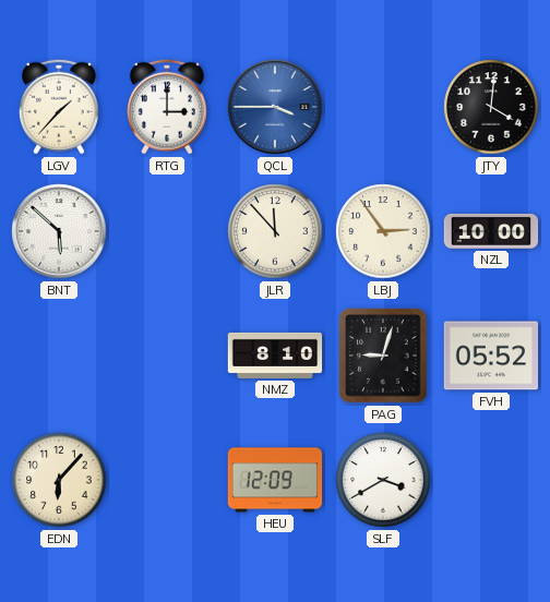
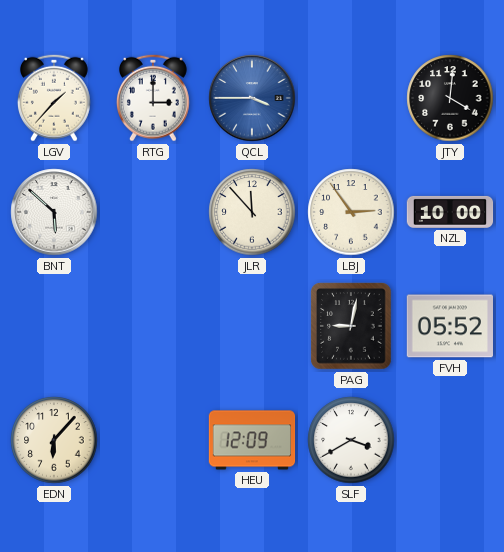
NMZ: 8:10 -> none
PAG: 9:03 -> 9:02
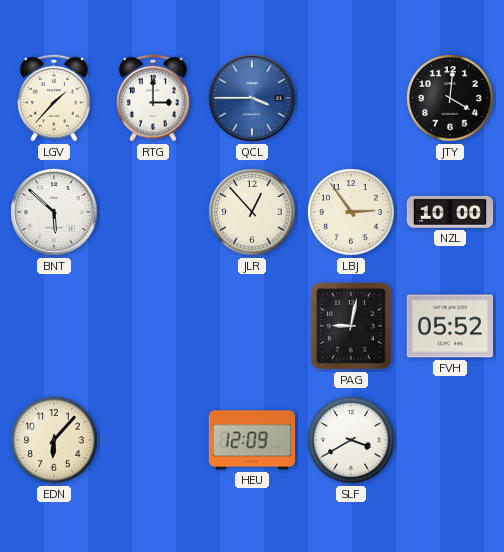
JLR: 11:53 -> 12:53
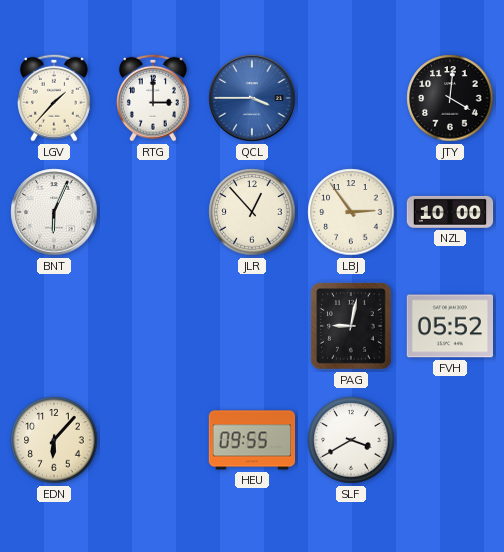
BNT: 5:52 -> 6:04
HEU: 12:09 -> 09:55
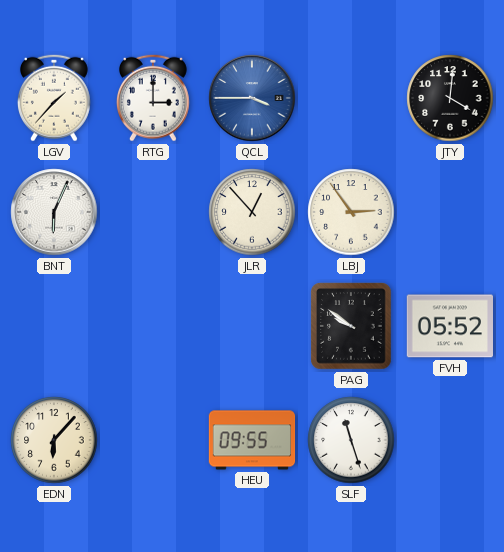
NZL: 10:00 -> none
PAG: 9:02 -> 9:51
SLF: 3:40 -> 11:27
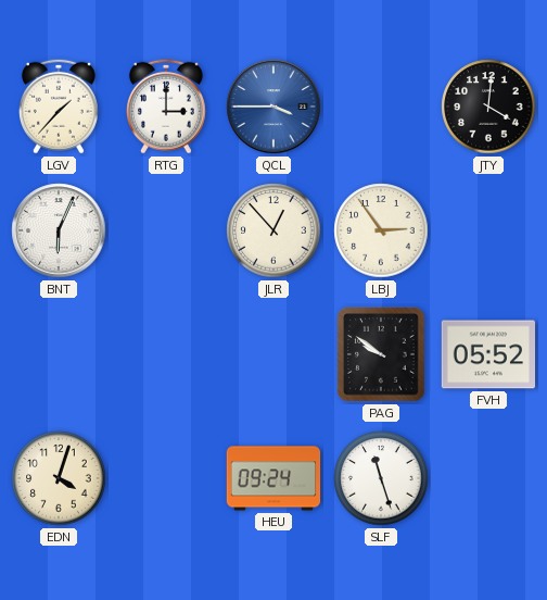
EDN: 6:07 -> 4:03
HEU: 09:55 -> 09:24
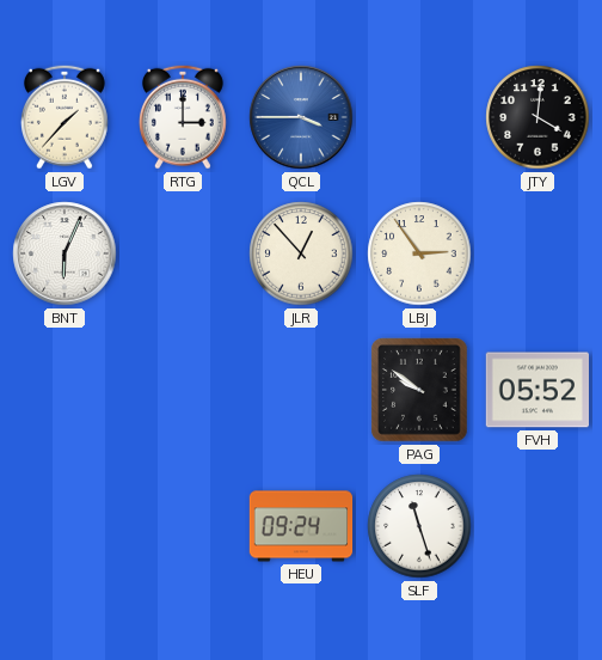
EDN: 4:03 -> none
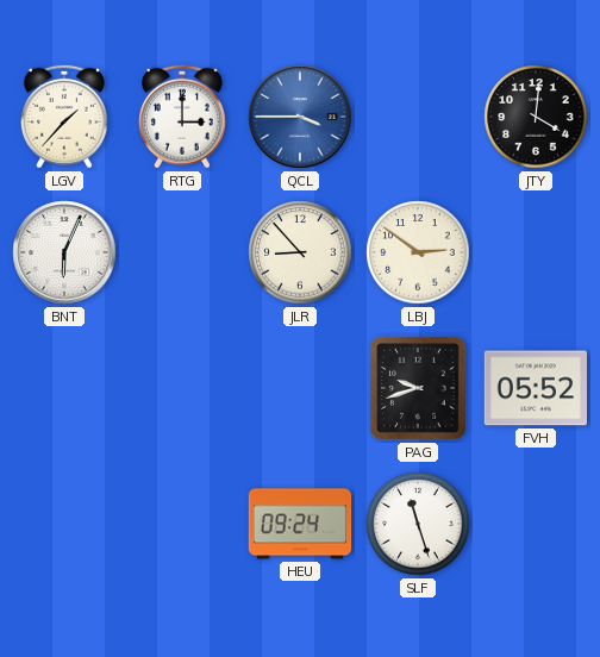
JLR: 12:53 -> 8:53
LBJ: 2:54 -> 2:51
PAG: 9:51 -> 9:42
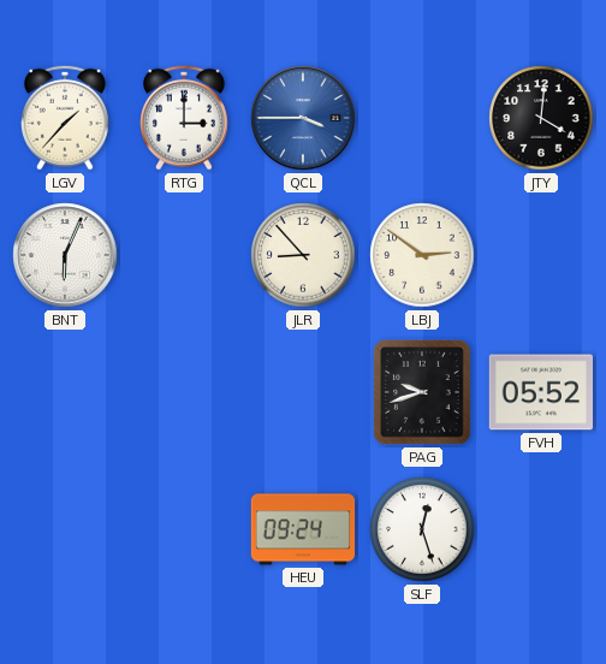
SLF: 11:27 -> 12:27
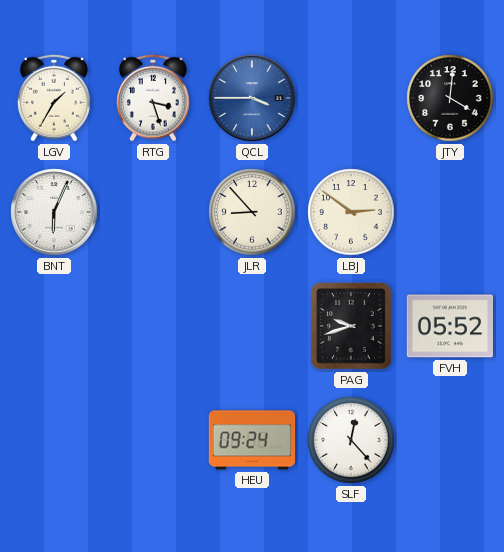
LGV: 1:37 -> 1:35
RTG: 3:00 -> 3:27
SLF: 12:27 -> 12:23
